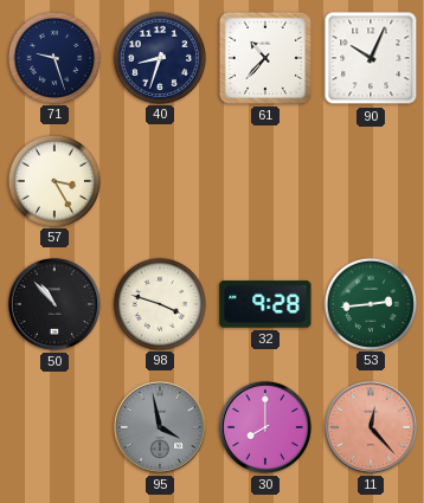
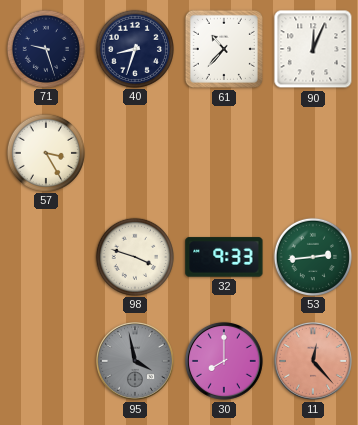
90: 10:04 -> 12:04
50: 10:53 -> none
32: 9:28 -> 9:33
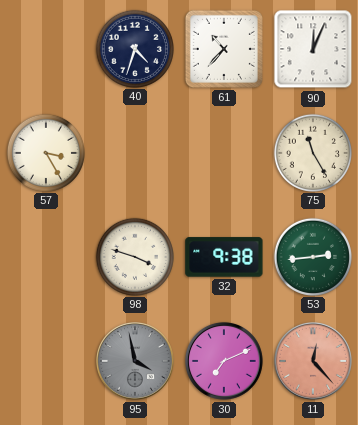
71: 9:27 -> none
40: 8:33 -> 4:33
75: none -> 11:25
32: 9:33 -> 9:38
30: 8:00 -> 7:11
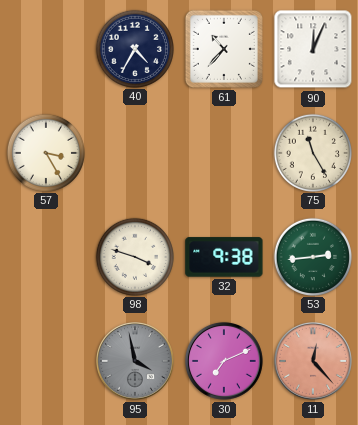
40: 4:33 -> 4:35
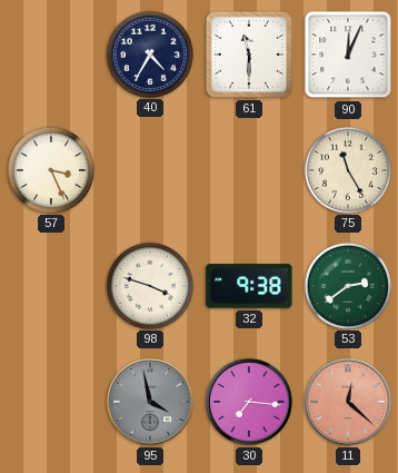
61: 10:37 -> 11:30
57: 3:25 -> 3:26
53: 2:44 -> 2:39
30: 7:11 -> 7:16
11: 12:23 -> 12:22
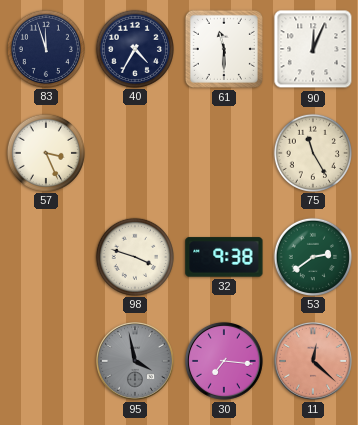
83: none -> 11:57
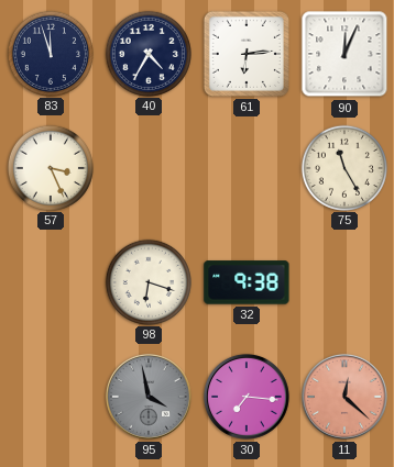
61: 11:30 -> 6:14
98: 3:48 -> 6:18
53: 2:39 -> none
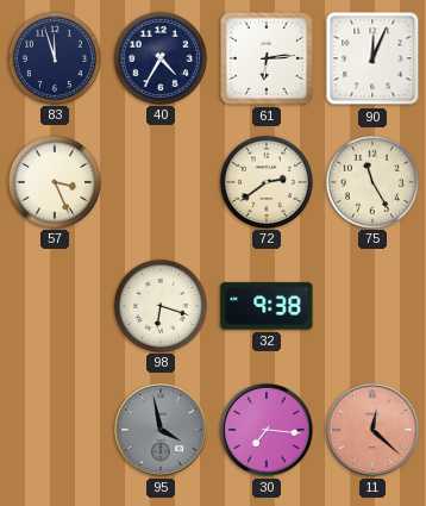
72: none -> 2:39
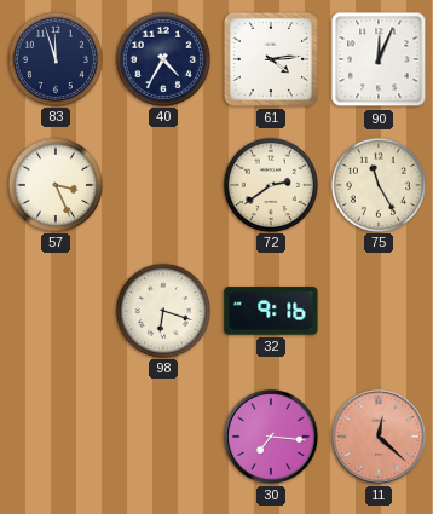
61: 6:14 -> 4:14
32: 9:38 -> 9:16
95: 3:58 -> none
